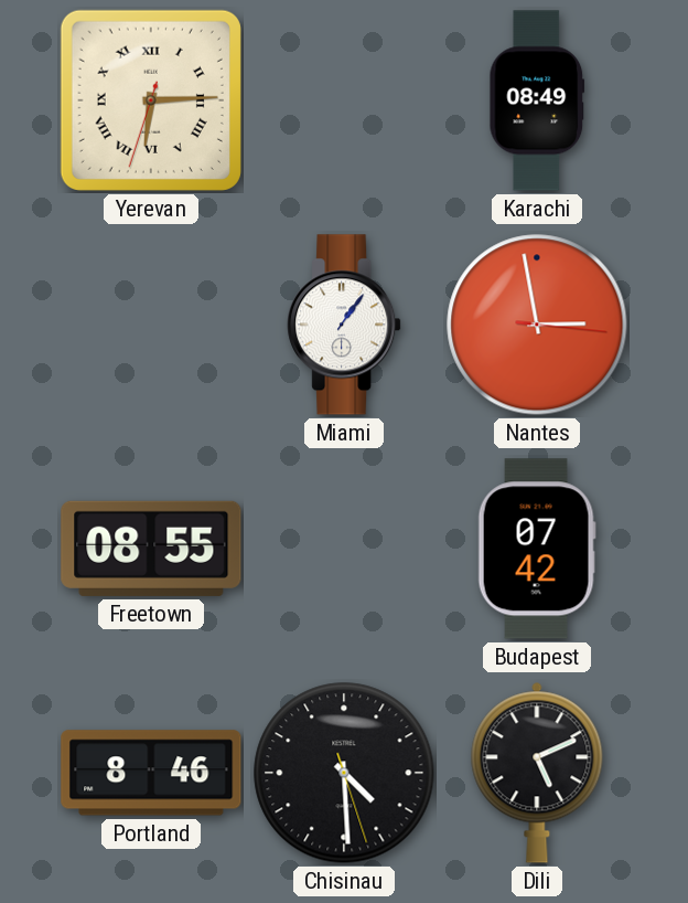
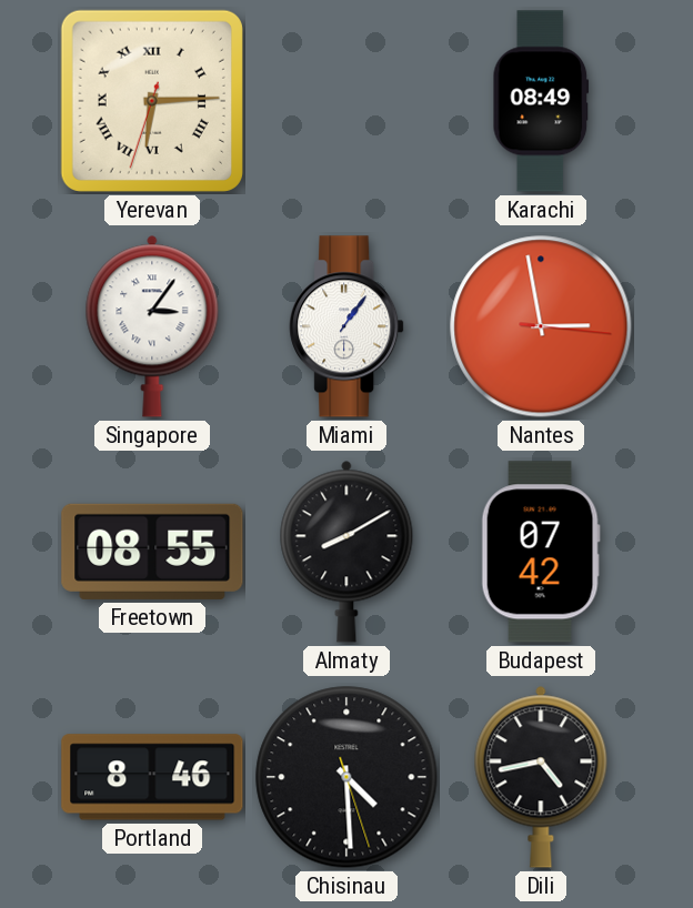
Singapore: none -> 3:06
Almaty: none -> 8:10
Dili: 5:11 -> 4:43
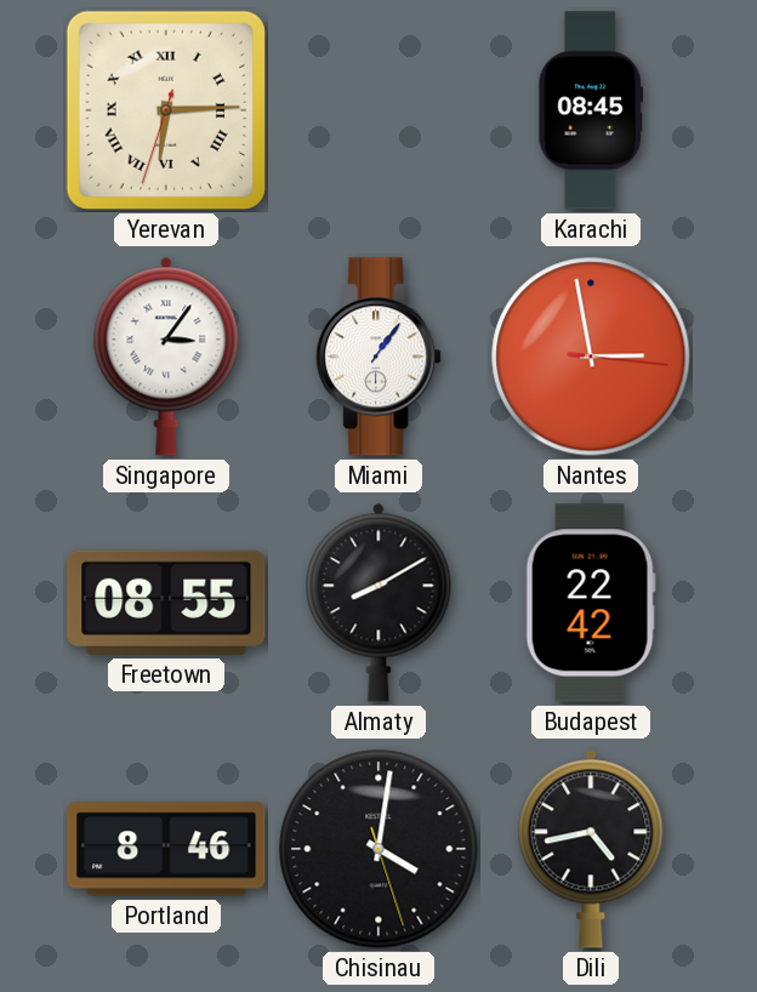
Karachi: 08:49 -> 08:45
Budapest: 07:42 -> 22:42
Chisinau: 4:29 -> 4:01
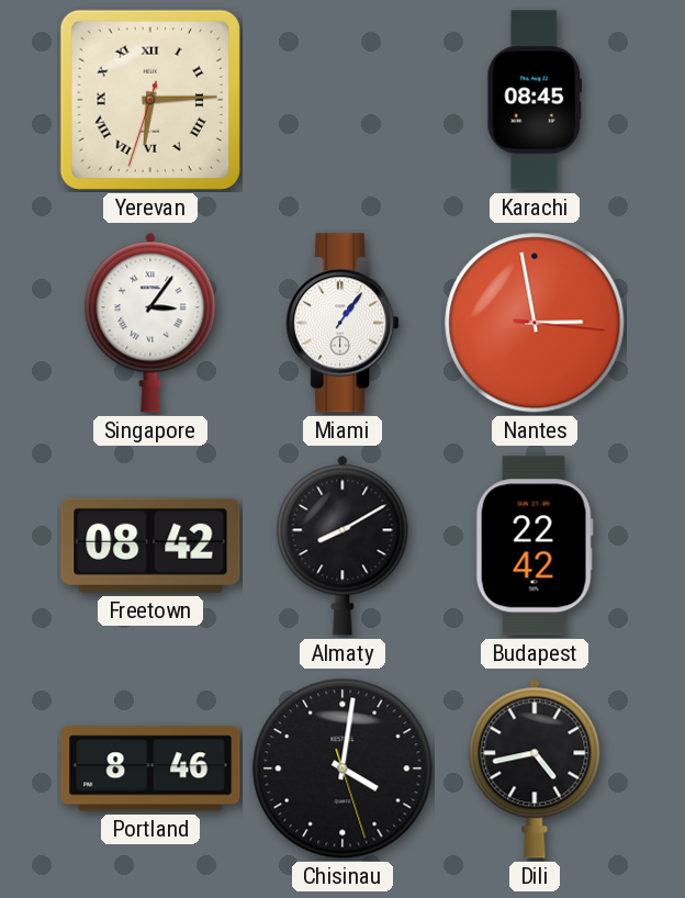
Freetown: 08:55 -> 08:42
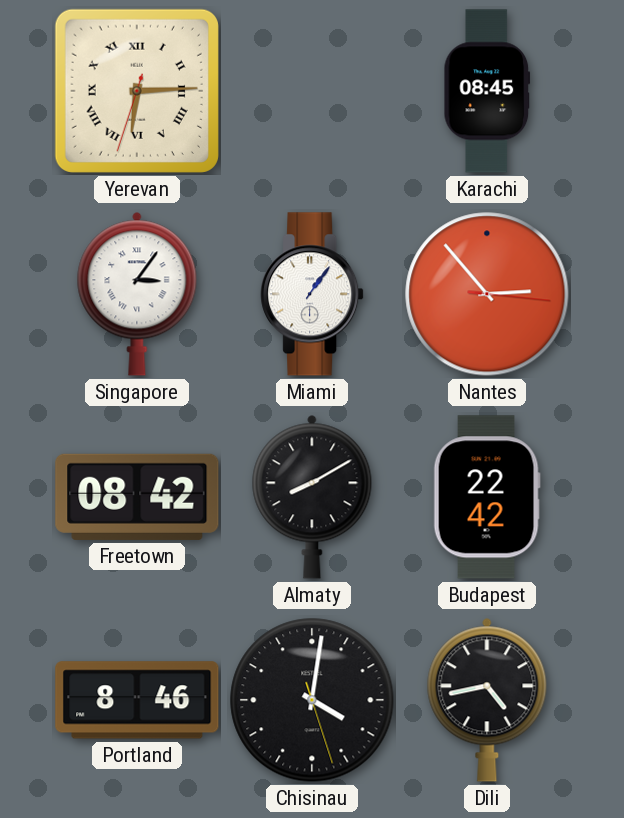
Nantes: 2:58 -> 2:53
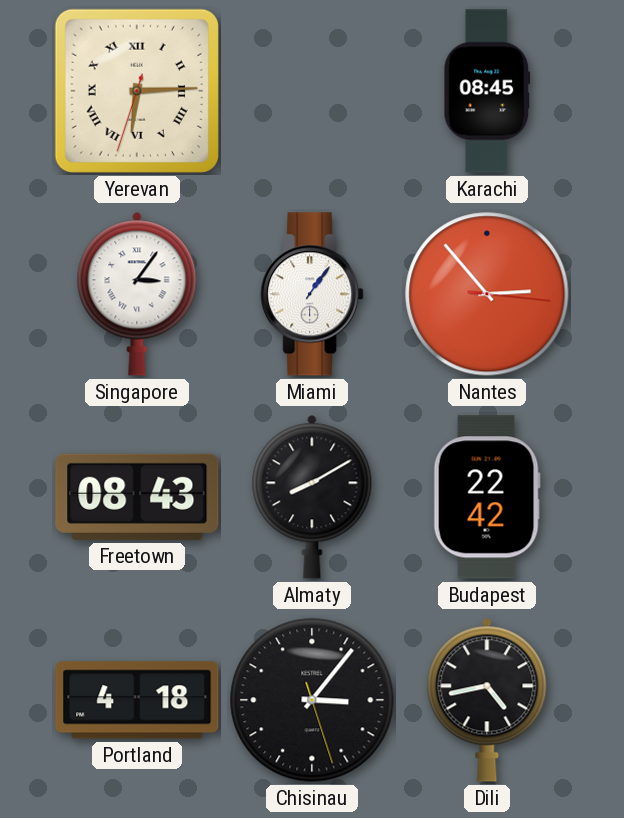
Freetown: 08:42 -> 08:43
Portland: 8:46 -> 4:18
Chisinau: 4:01 -> 3:06
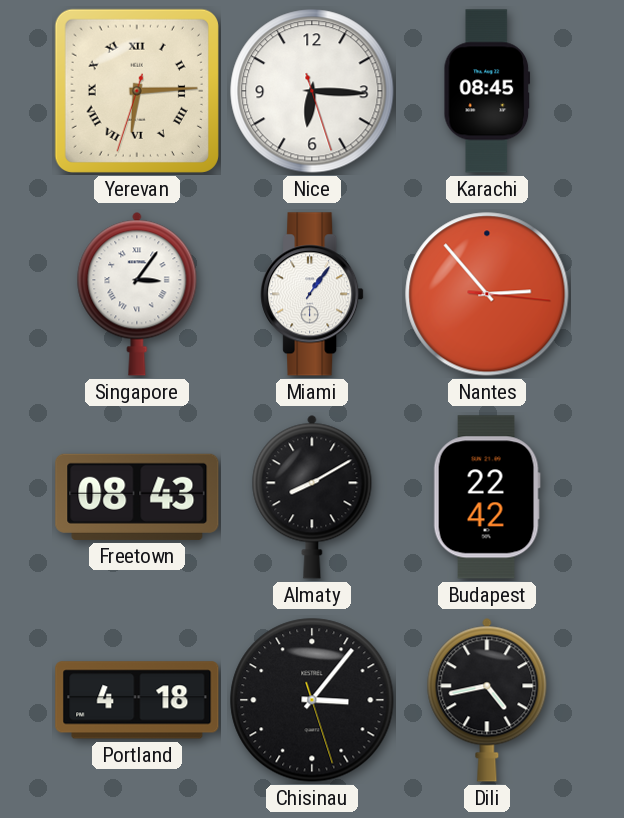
Nice: none -> 6:15
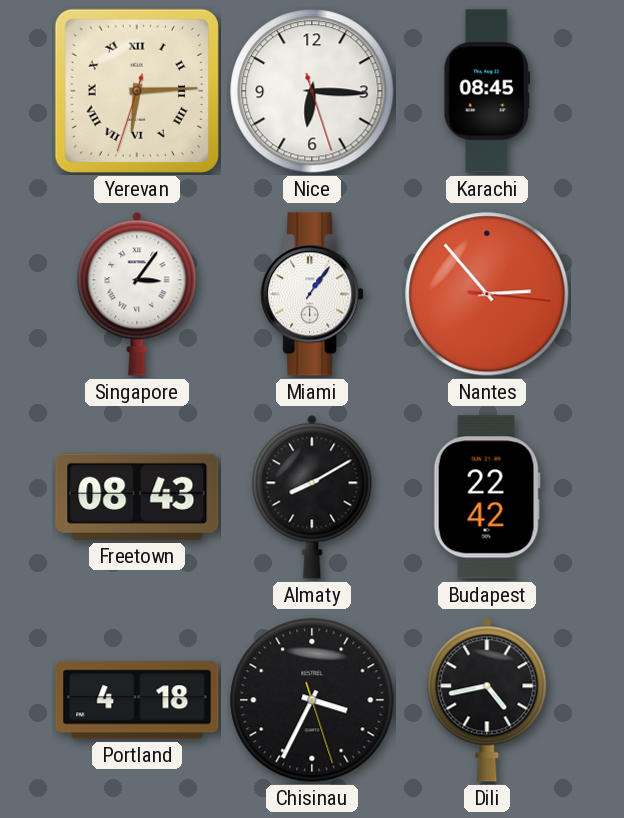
Chisinau: 3:06 -> 3:34
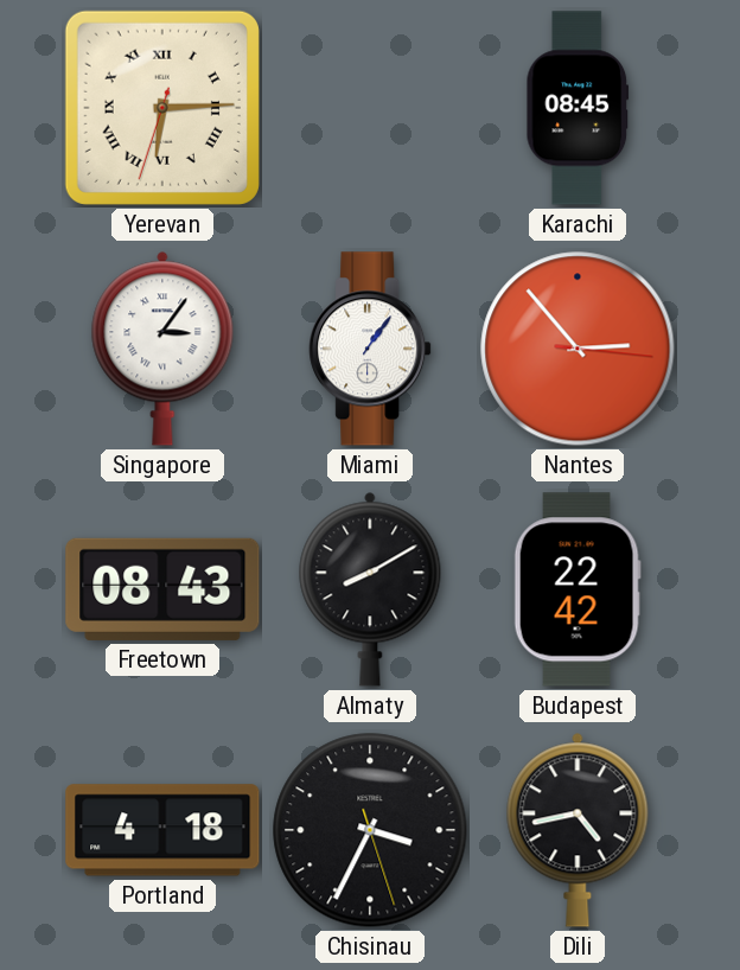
Nice: 6:15 -> none
